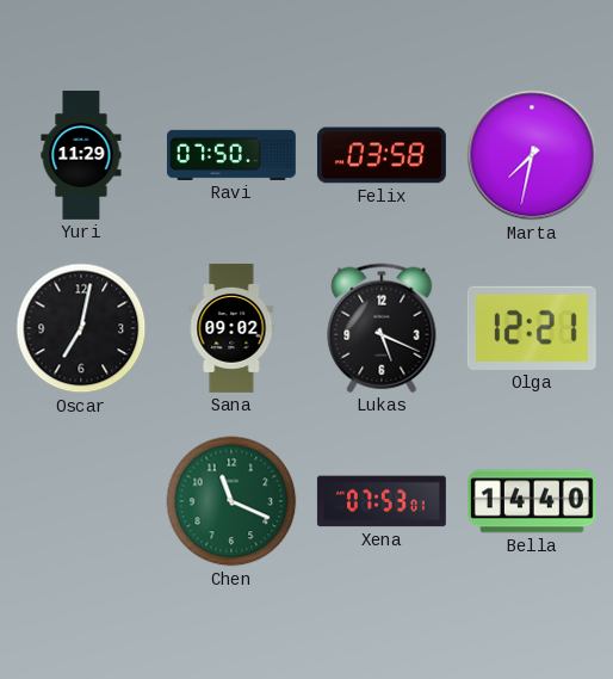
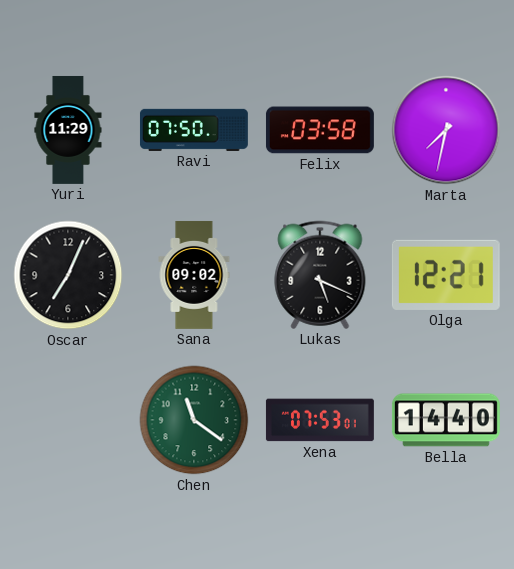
Oscar: 7:02 -> 7:04
Chen: 11:19 -> 11:21
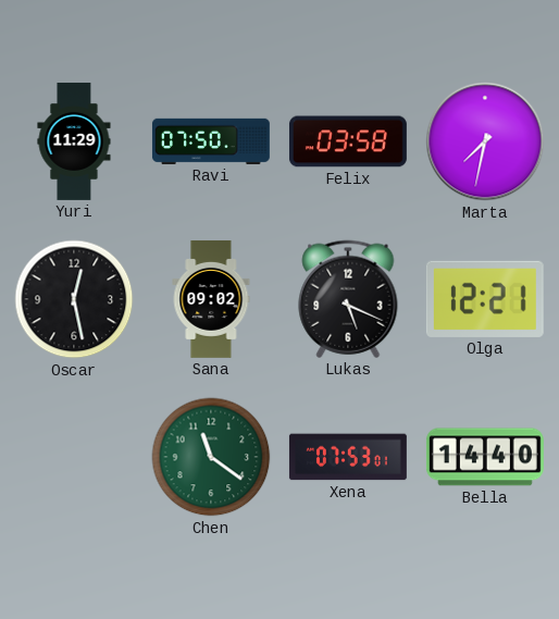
Oscar: 7:04 -> 12:28
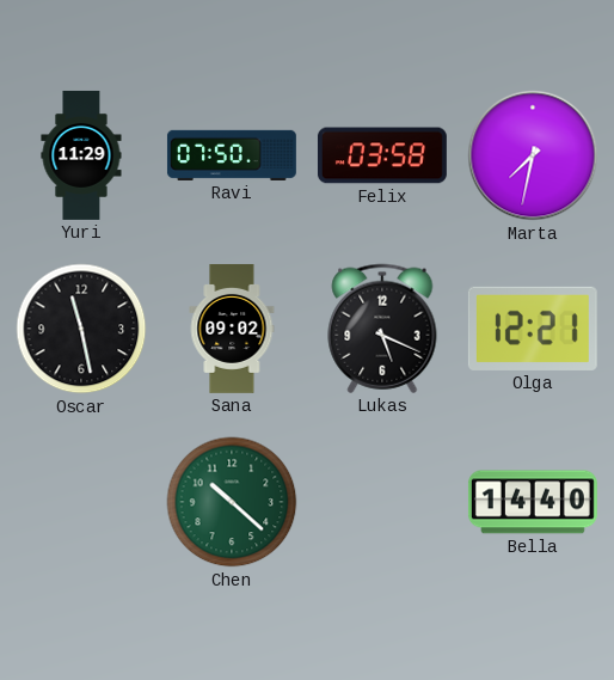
Oscar: 12:28 -> 11:28
Chen: 11:21 -> 10:22
Xena: 07:53 -> none
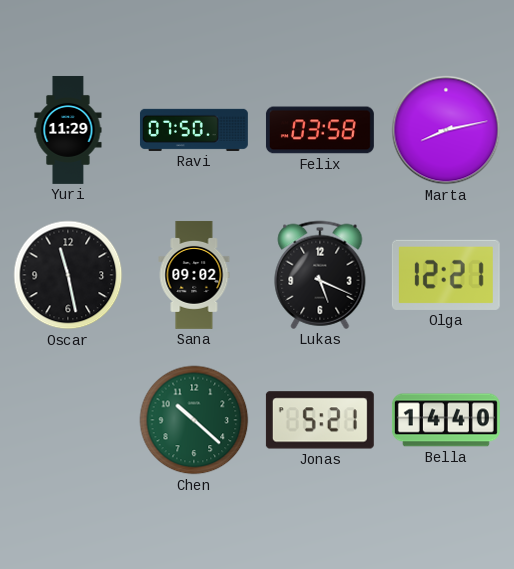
Marta: 7:32 -> 8:13
Jonas: none -> 5:21
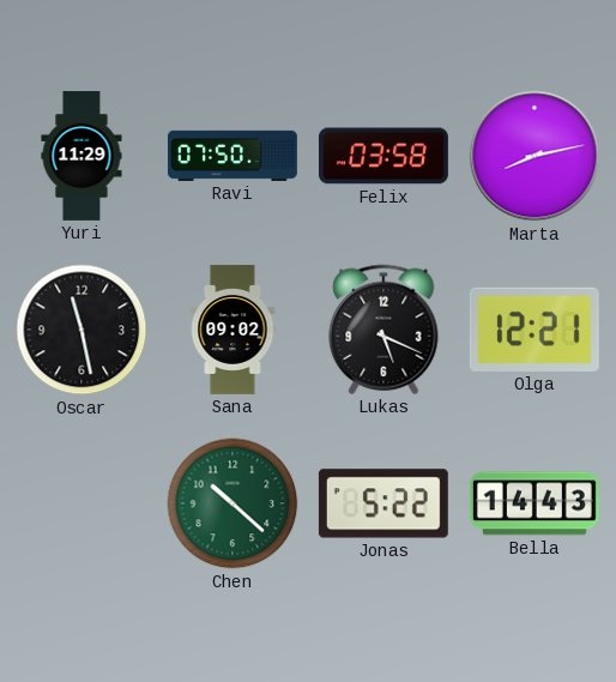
Jonas: 5:21 -> 5:22
Bella: 14:40 -> 14:43
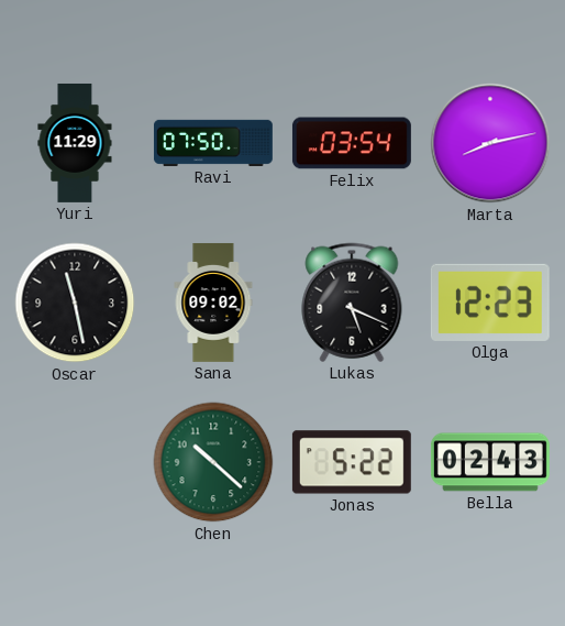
Felix: 03:58 -> 03:54
Olga: 12:21 -> 12:23
Bella: 14:43 -> 02:43
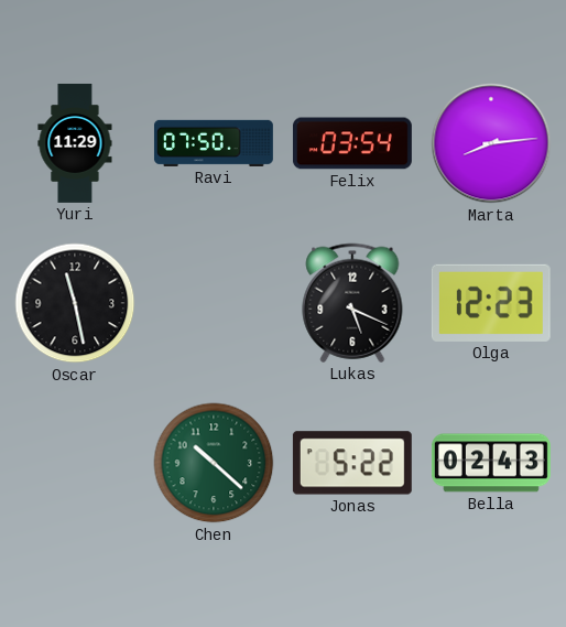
Marta: 8:13 -> 8:14
Sana: 09:02 -> none
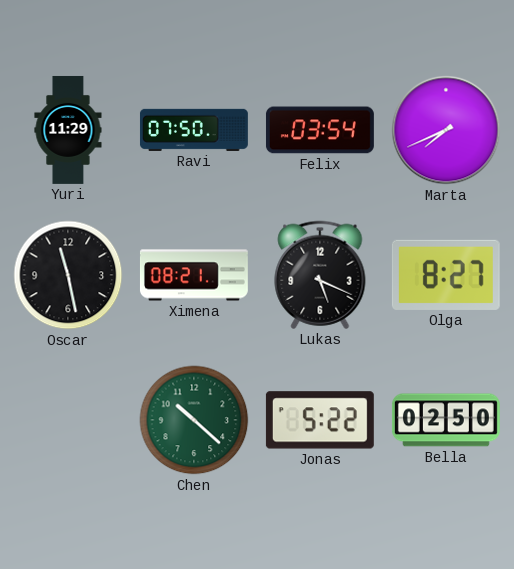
Marta: 8:14 -> 7:41
Ximena: none -> 08:21
Olga: 12:23 -> 8:27
Bella: 02:43 -> 02:50
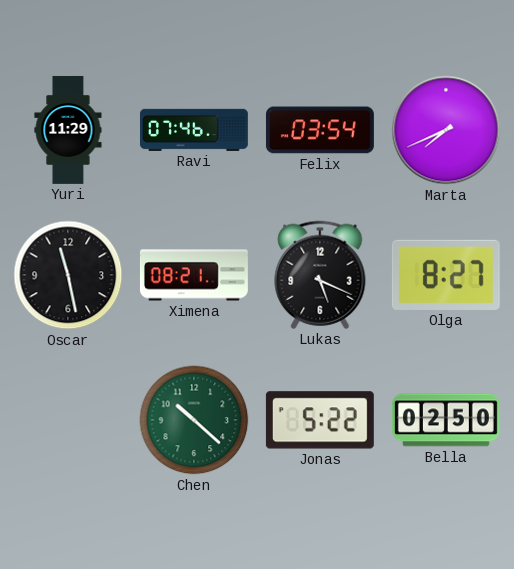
Ravi: 07:50 -> 07:46
